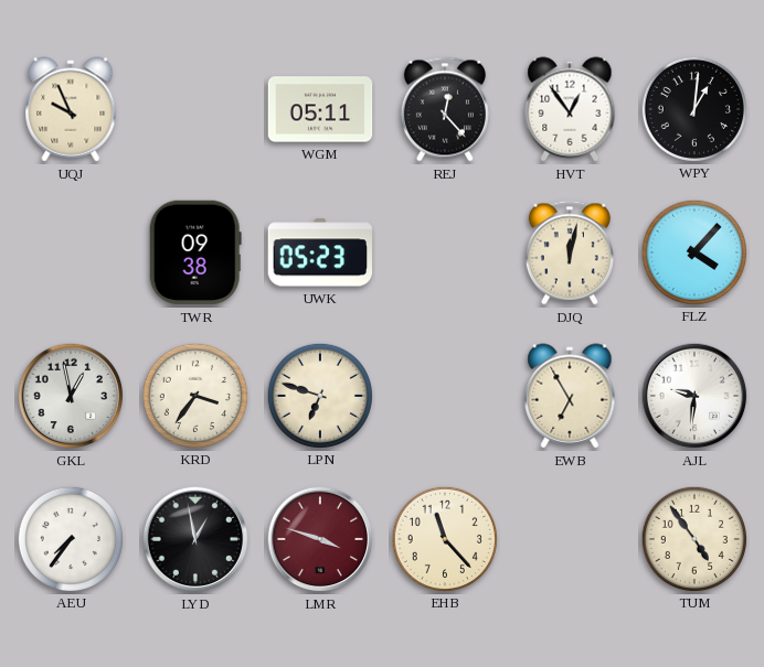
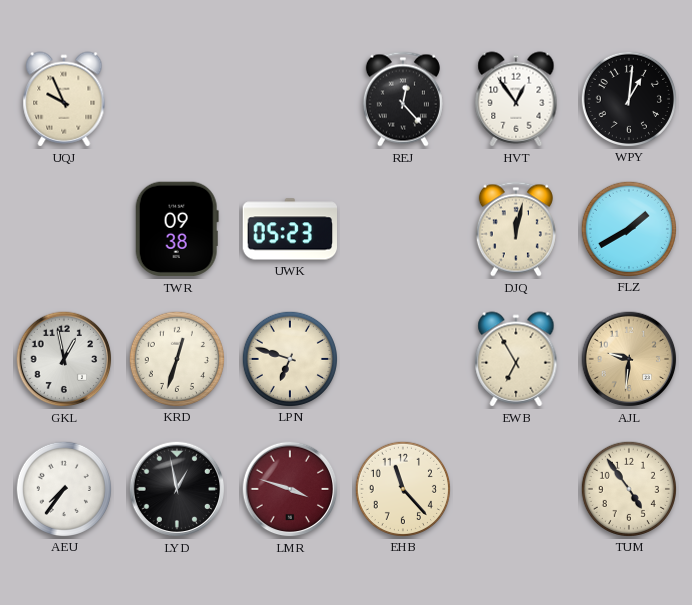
WGM: 05:11 -> none
FLZ: 4:07 -> 1:40
KRD: 3:36 -> 12:33
AJL dial: white -> champagne
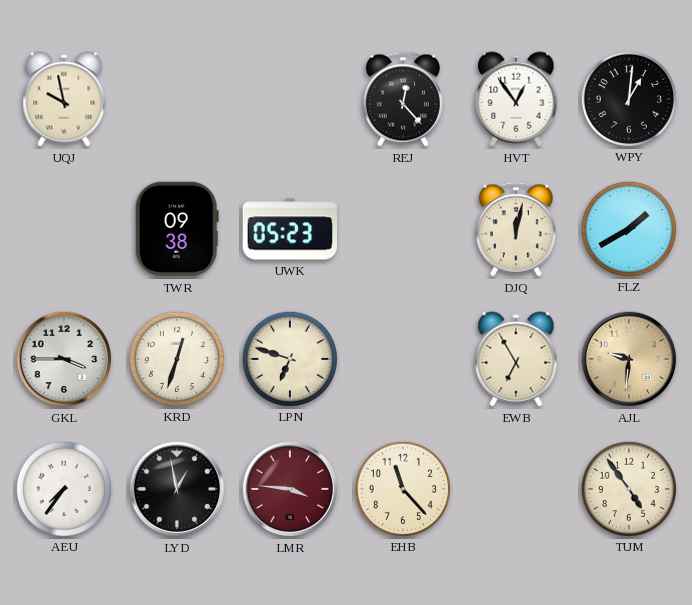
UQJ: 9:56 -> 9:58
GKL: 12:58 -> 3:45
LMR: 3:48 -> 3:46
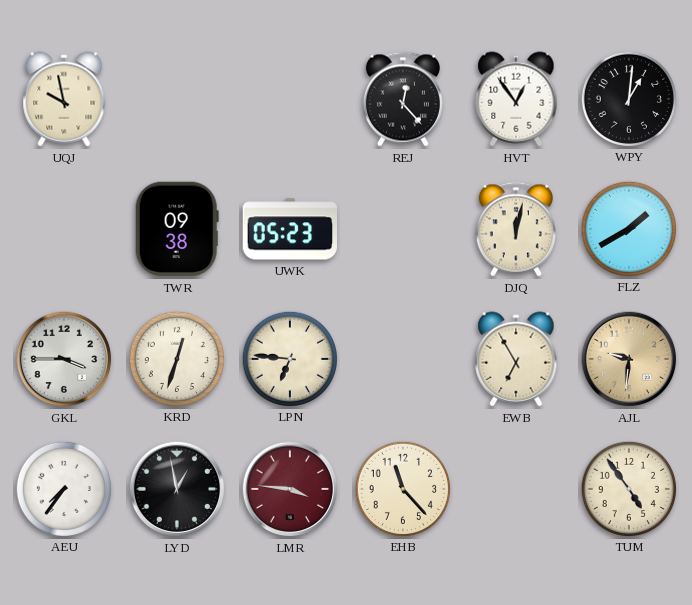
LPN: 6:48 -> 6:46
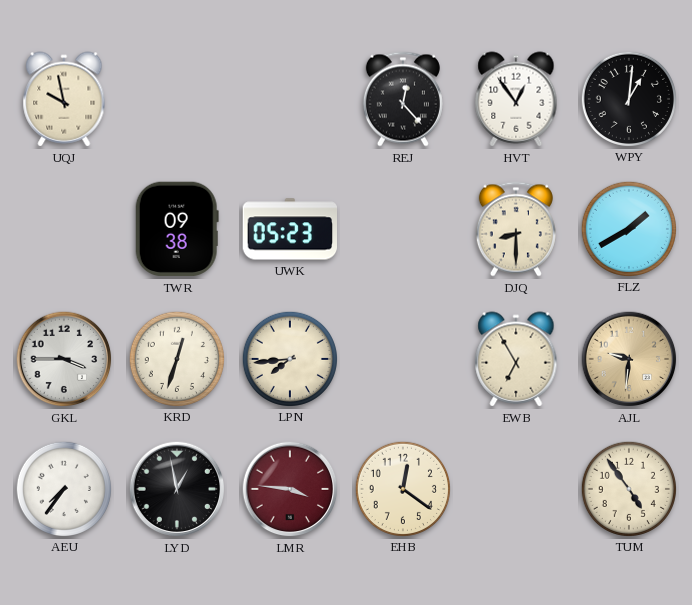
DJQ: 12:02 -> 8:30
LPN: 6:46 -> 7:44
EHB: 11:23 -> 12:21
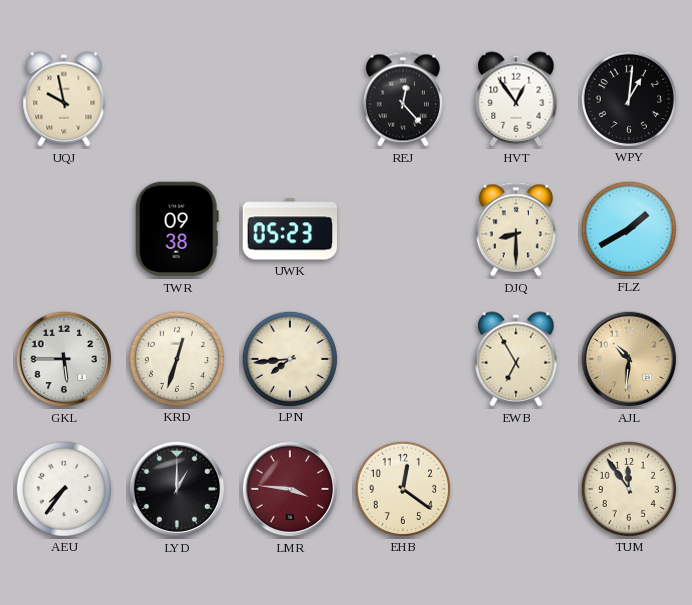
GKL: 3:45 -> 5:45
AJL: 9:31 -> 10:31
LYD: 12:58 -> 1:00
TUM: 4:54 -> 11:54
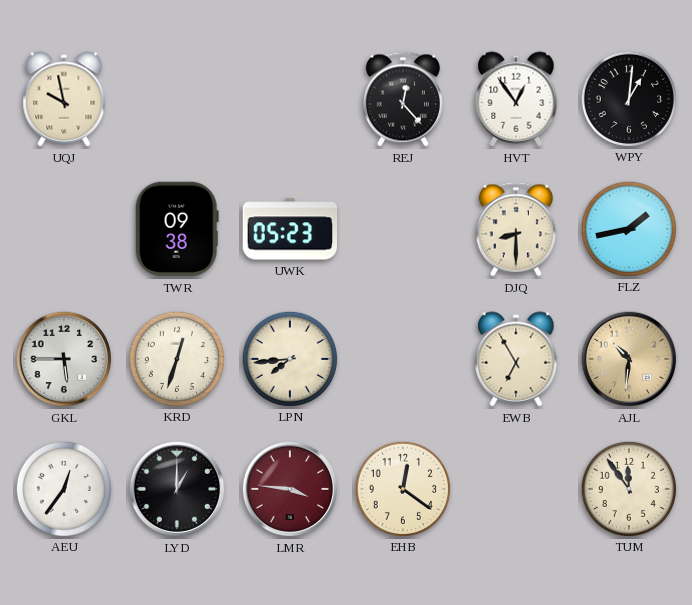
FLZ: 1:40 -> 1:43
AEU: 7:36 -> 12:36
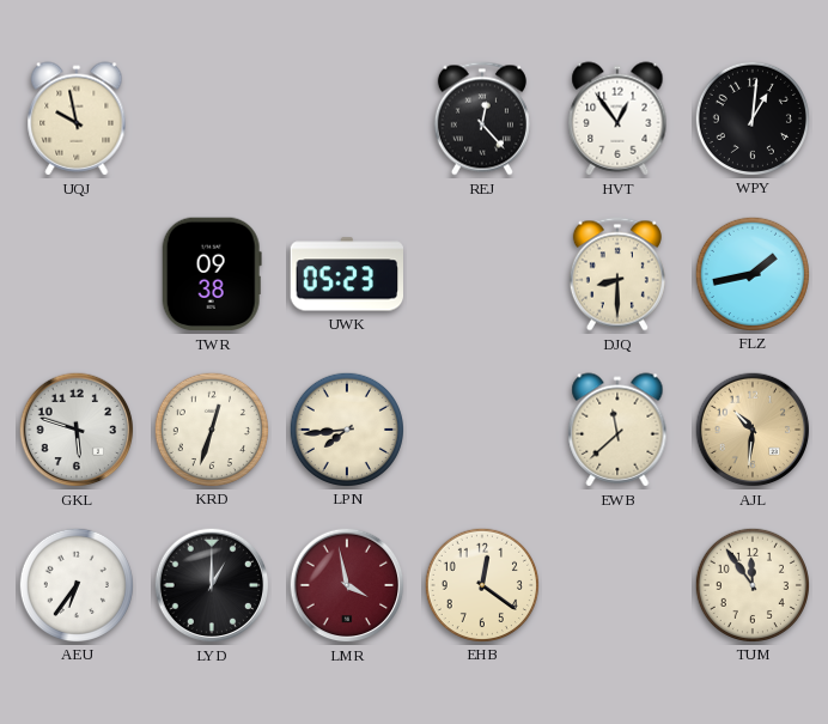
GKL: 5:45 -> 5:48
EWB: 6:55 -> 11:38
AEU: 12:36 -> 6:36
LMR: 3:46 -> 3:58
